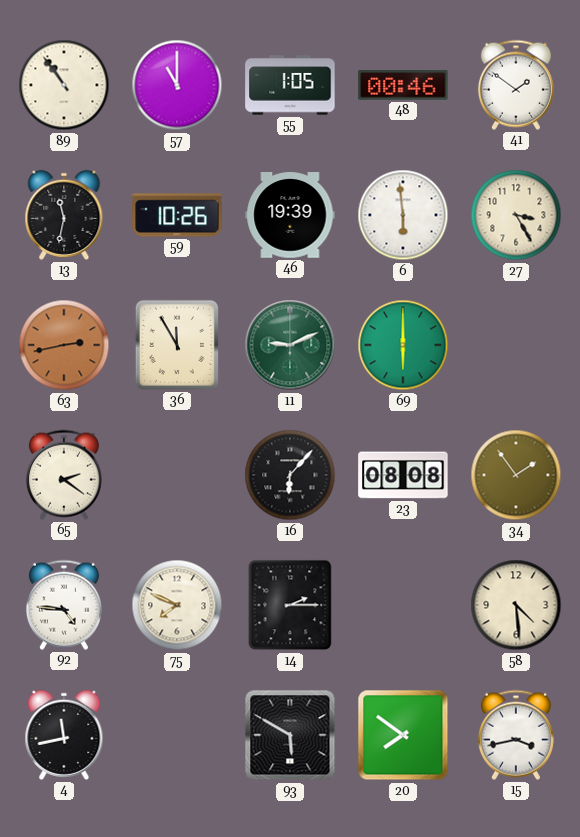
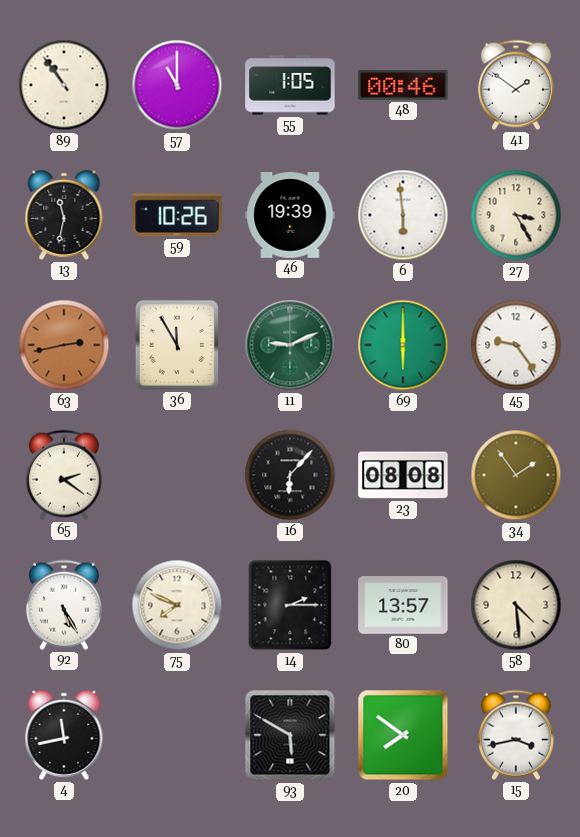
45: none -> 9:24
92: 4:46 -> 5:25
80: none -> 13:57
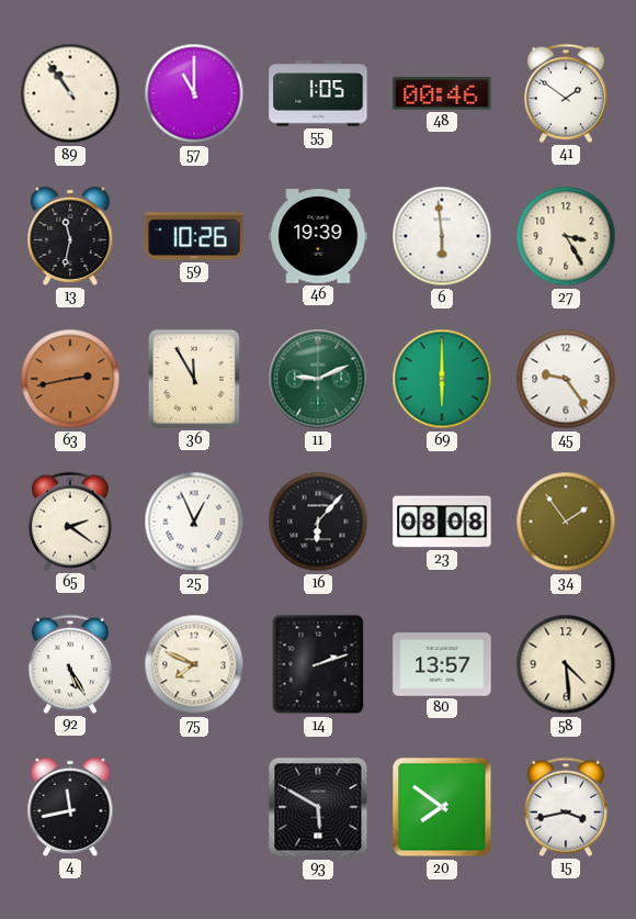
25: none -> 12:56
14: 2:15 -> 2:12
